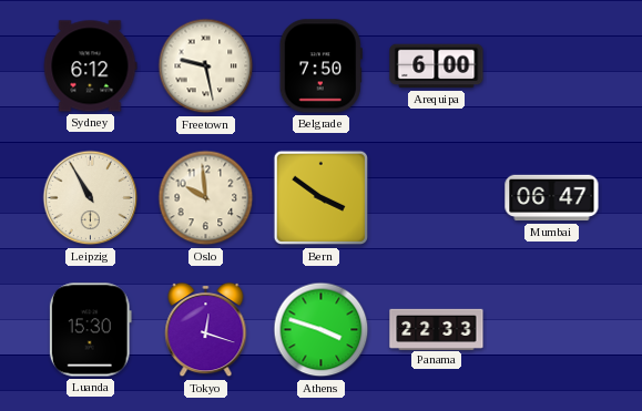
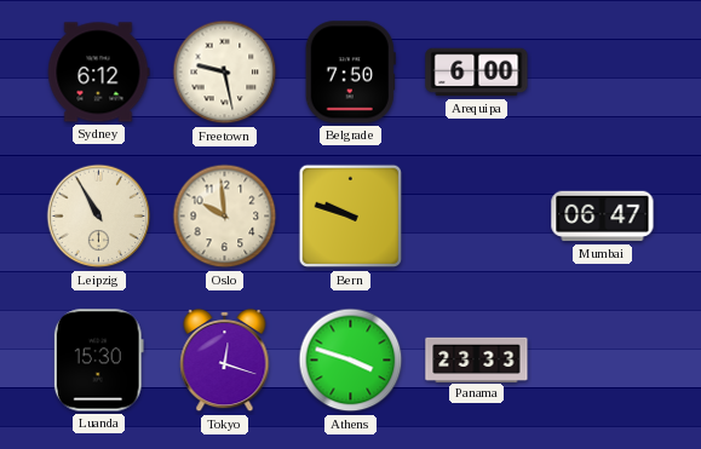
Bern: 3:51 -> 9:48
Panama: 22:33 -> 23:33
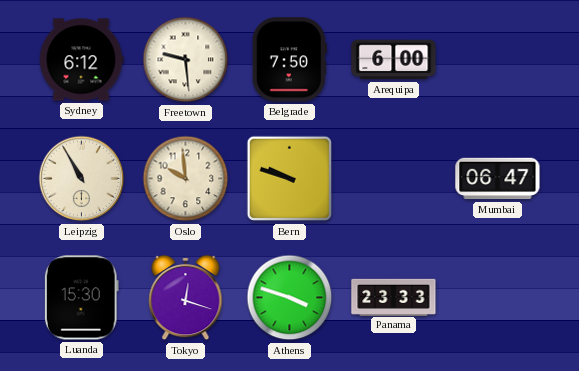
Freetown: 9:28 -> 9:29
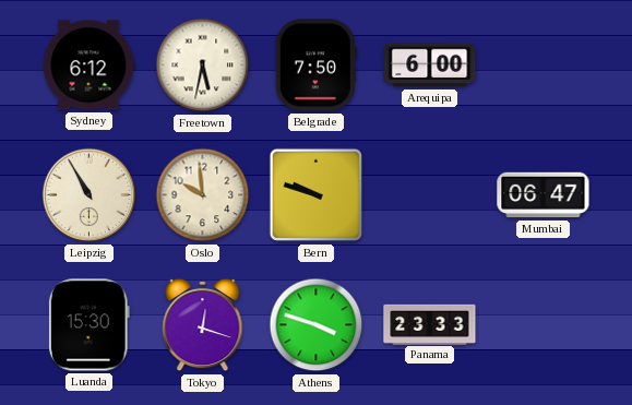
Freetown: 9:29 -> 5:32
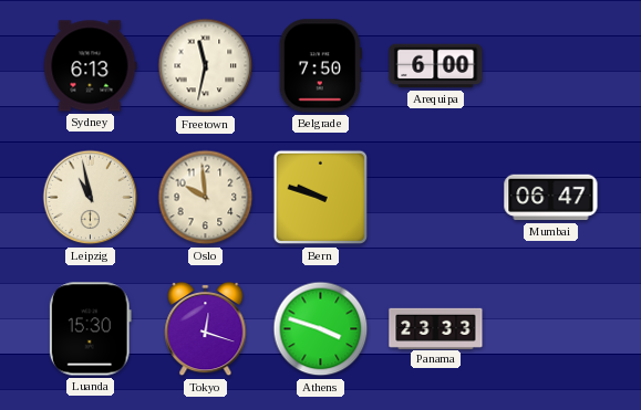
Sydney: 6:12 -> 6:13
Freetown: 5:32 -> 11:32
Leipzig: 10:55 -> 10:58
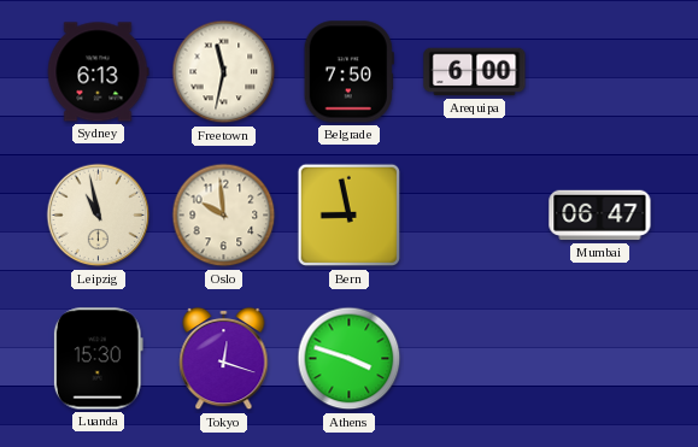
Bern: 9:48 -> 8:58
Panama: 23:33 -> none
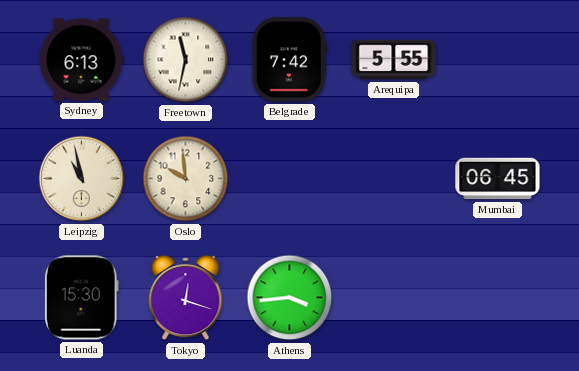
Belgrade: 7:50 -> 7:42
Arequipa: 6:00 -> 5:55
Bern: 8:58 -> none
Mumbai: 06:47 -> 06:45
Athens: 3:48 -> 3:44
